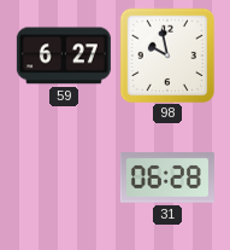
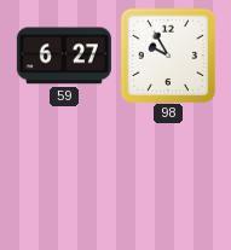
98: 9:58 -> 9:55
31: 06:28 -> none
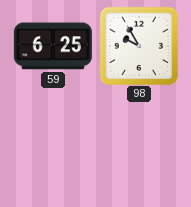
59: 6:27 -> 6:25
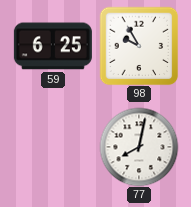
77: none -> 8:02
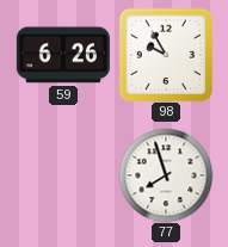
59: 6:25 -> 6:26
77: 8:02 -> 7:57
